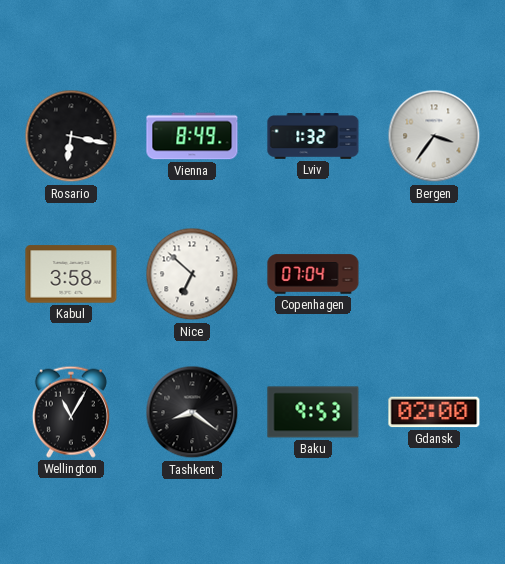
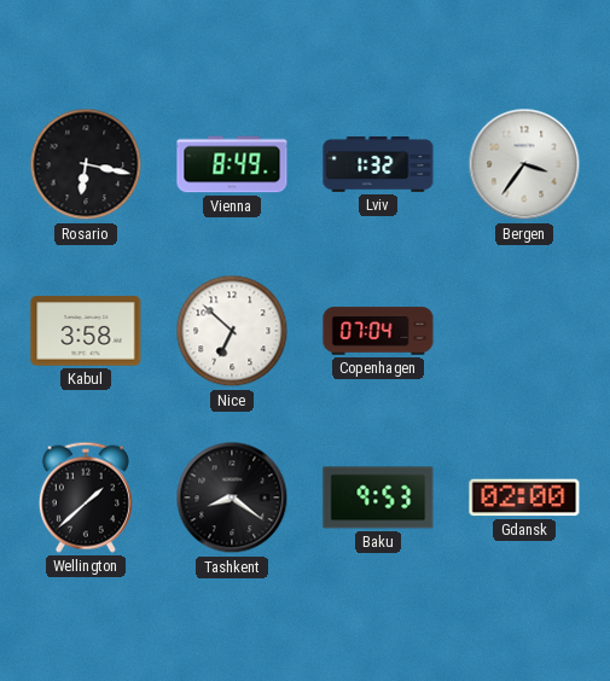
Wellington: 11:05 -> 1:38
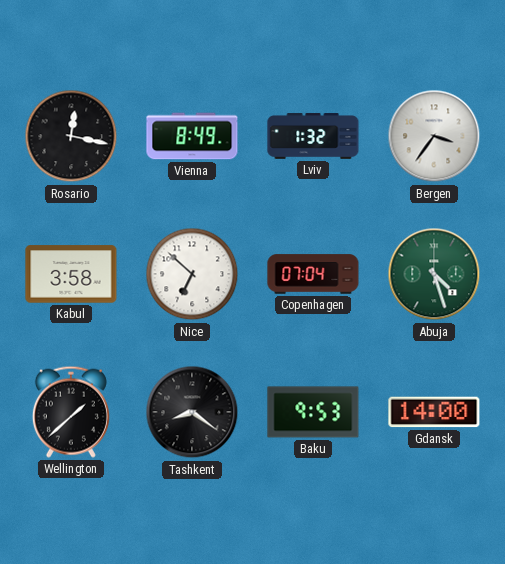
Rosario: 6:17 -> 12:17
Abuja: none -> 4:27
Gdansk: 02:00 -> 14:00
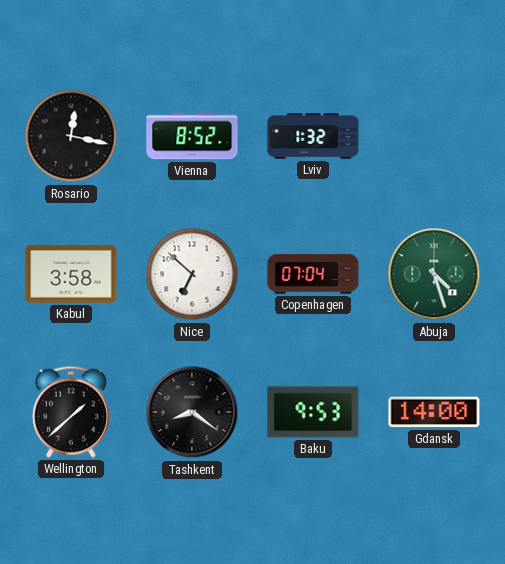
Vienna: 8:49 -> 8:52
Bergen: 3:36 -> none
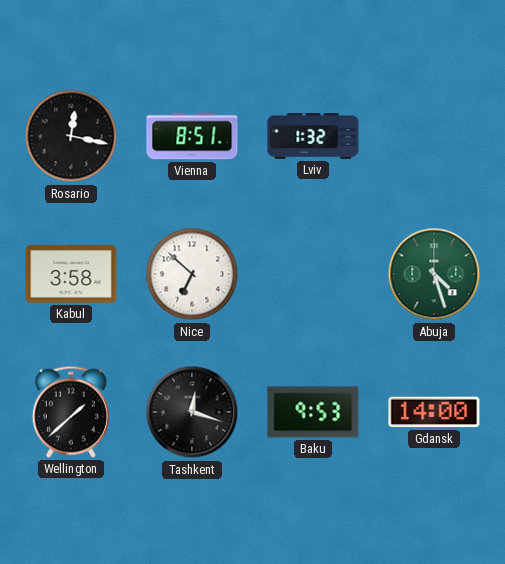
Vienna: 8:52 -> 8:51
Copenhagen: 07:04 -> none
Tashkent: 8:21 -> 12:18
